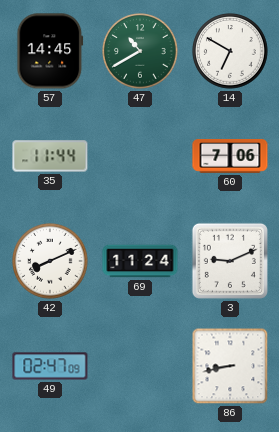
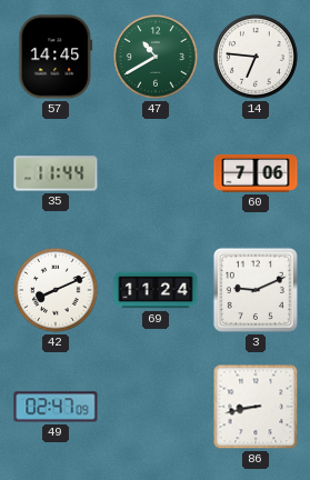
14: 6:50 -> 6:46
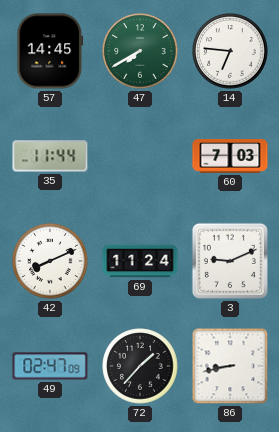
47: 10:40 -> 7:40
60: 7:06 -> 7:03
72: none -> 1:37
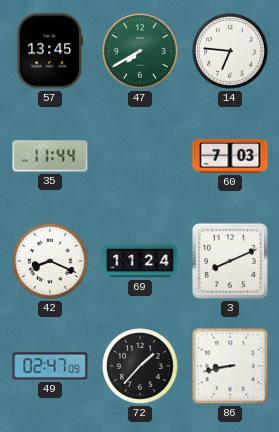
57: 14:45 -> 13:45
42: 8:11 -> 8:19
3: 9:11 -> 8:11
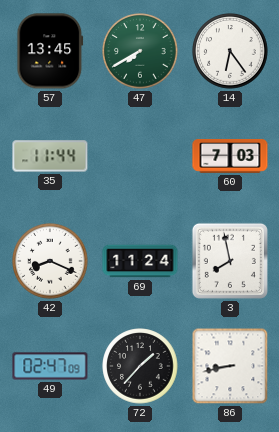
14: 6:46 -> 6:24
3: 8:11 -> 7:58
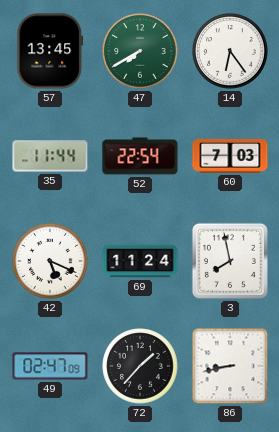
52: none -> 22:54
42: 8:19 -> 5:19
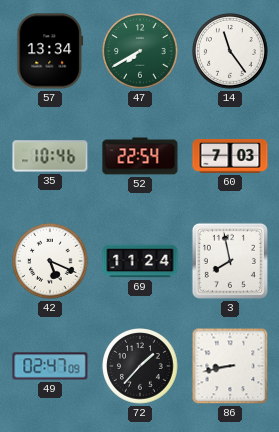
57: 13:45 -> 13:34
14: 6:24 -> 11:24
35: 11:44 -> 10:46
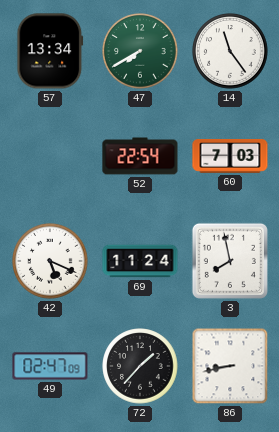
35: 10:46 -> none
